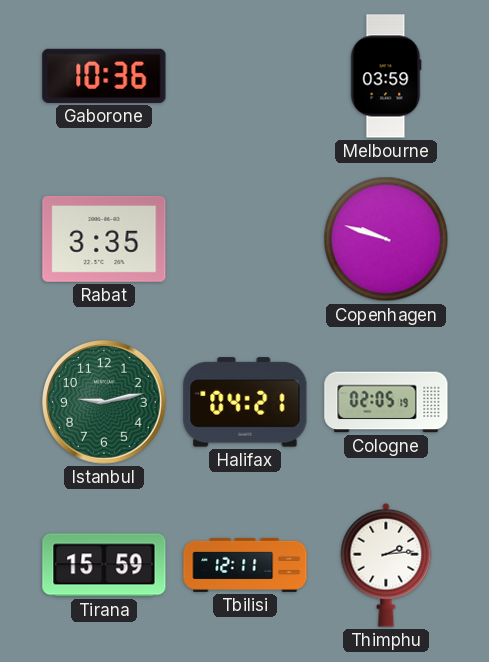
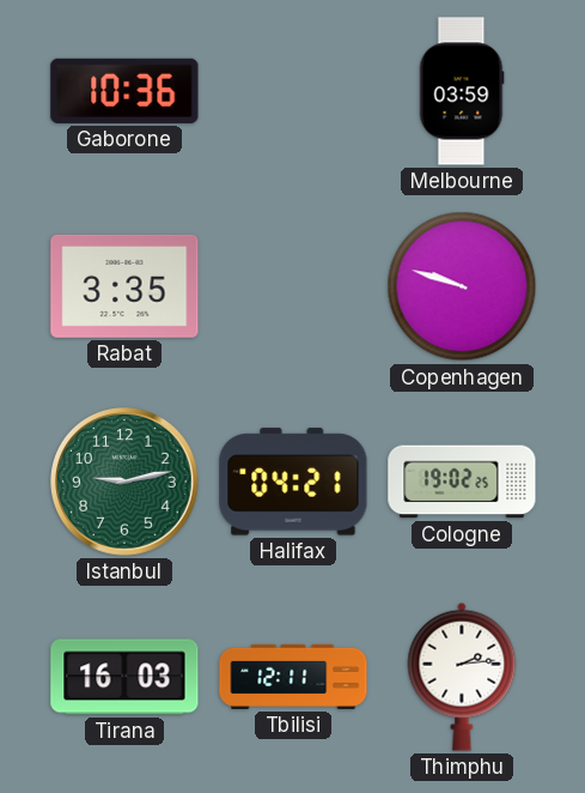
Cologne: 02:05 -> 19:02
Tirana: 15:59 -> 16:03
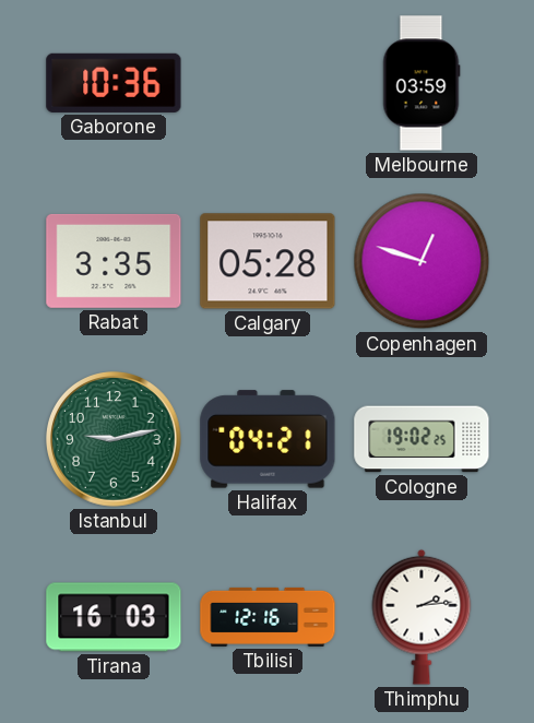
Calgary: none -> 05:28
Copenhagen: 9:48 -> 12:48
Tbilisi: 12:11 -> 12:16
